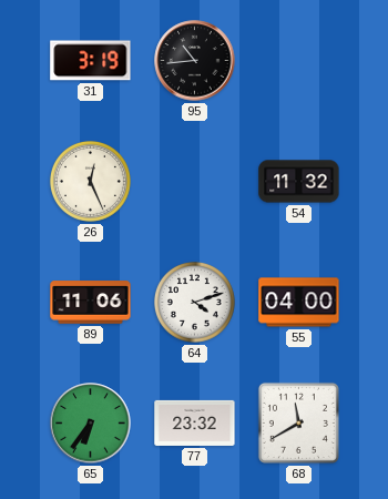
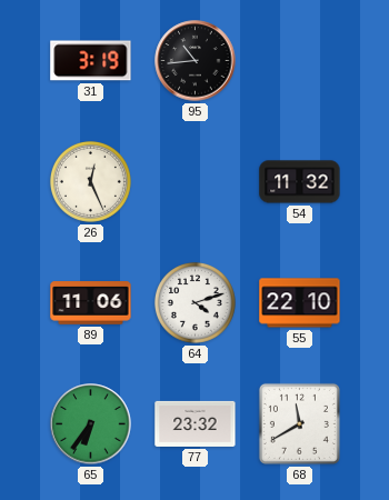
55: 04:00 -> 22:10
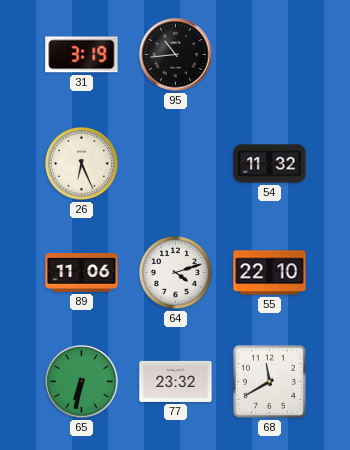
26: 12:26 -> 6:26
65: 6:36 -> 6:32
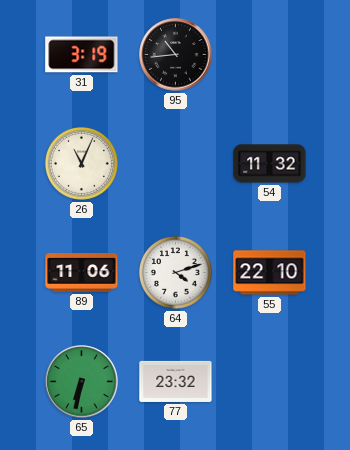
26: 6:26 -> 11:04
68: 11:40 -> none
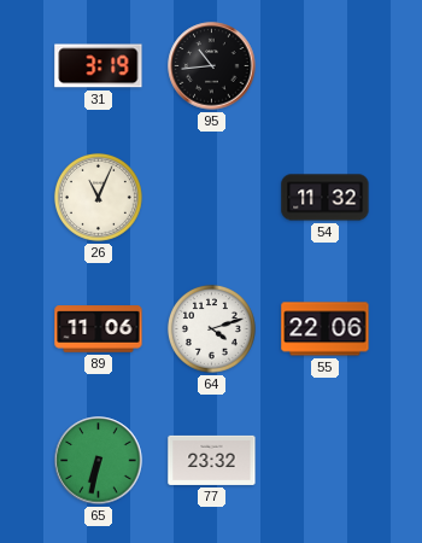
55: 22:10 -> 22:06
